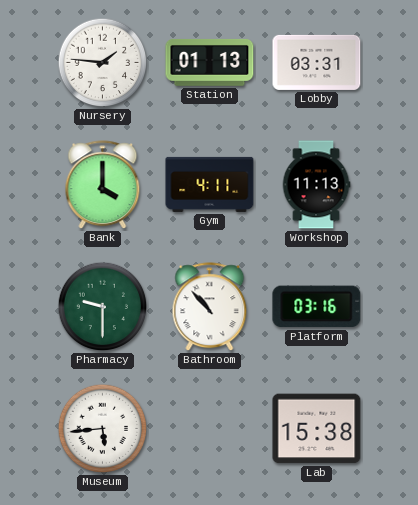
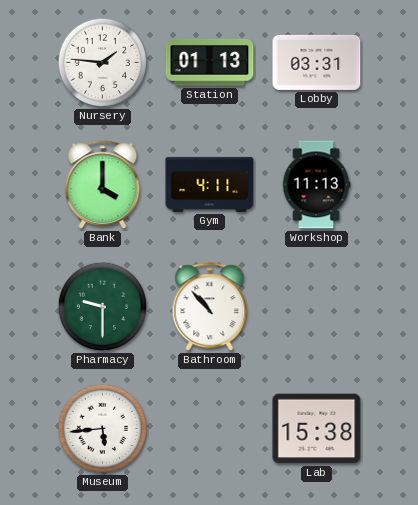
Platform: 03:16 -> none
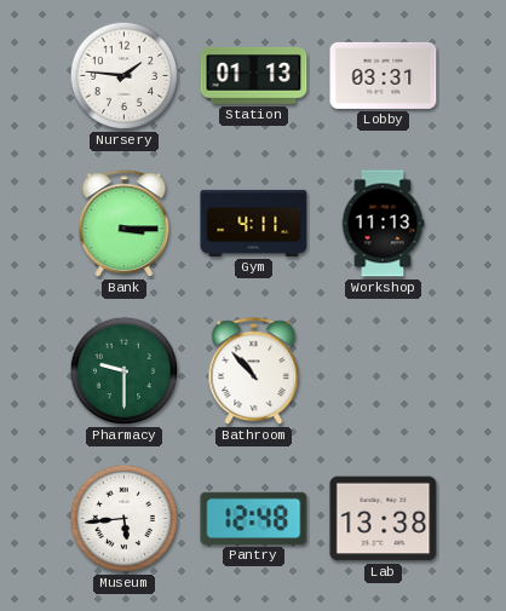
Bank: 4:00 -> 3:15
Pantry: none -> 12:48
Lab: 15:38 -> 13:38
